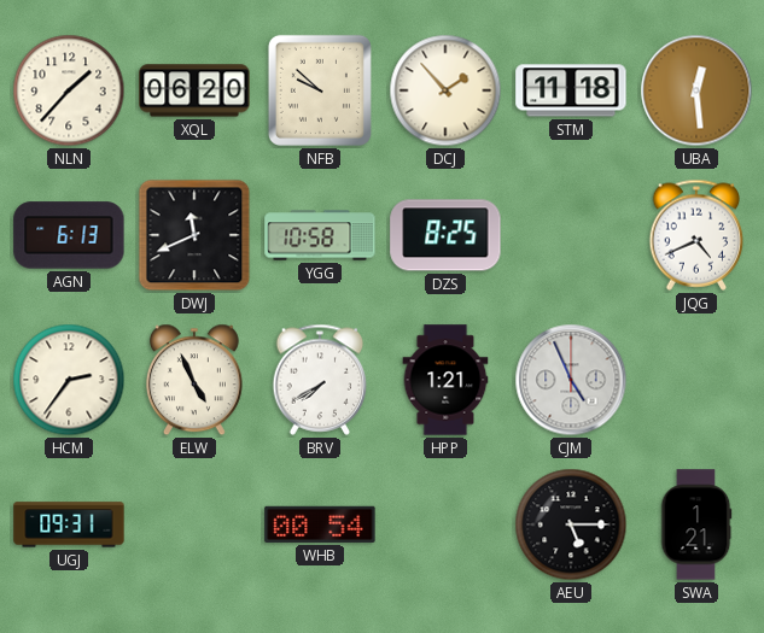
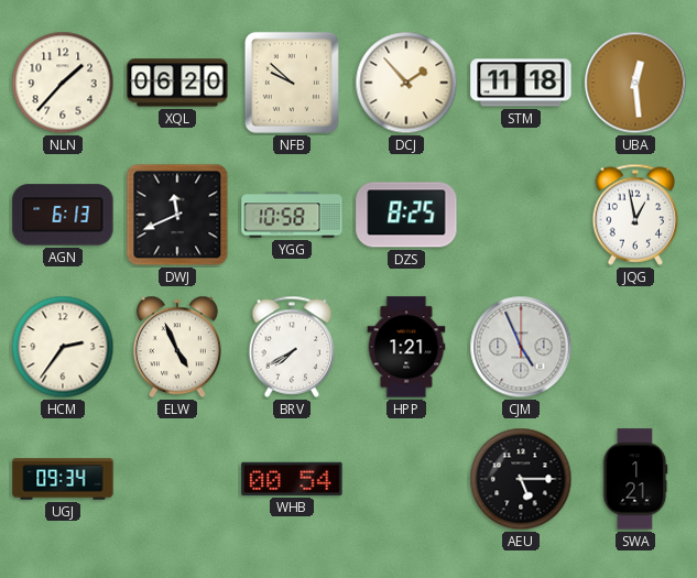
JQG: 4:41 -> 12:58
UGJ: 09:31 -> 09:34
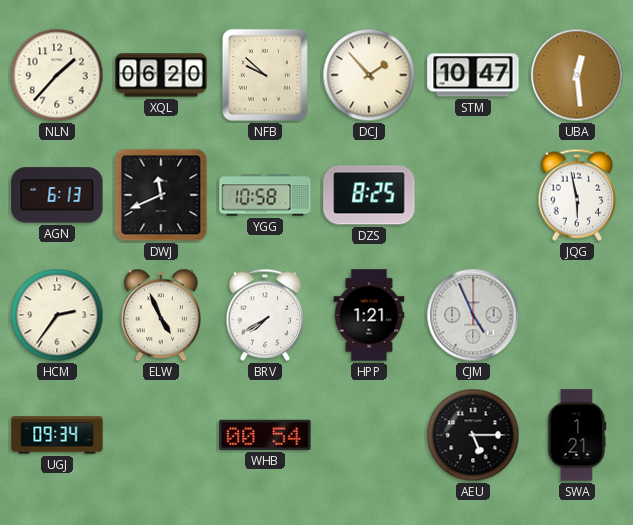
STM: 11:18 -> 10:47
JQG: 12:58 -> 5:58
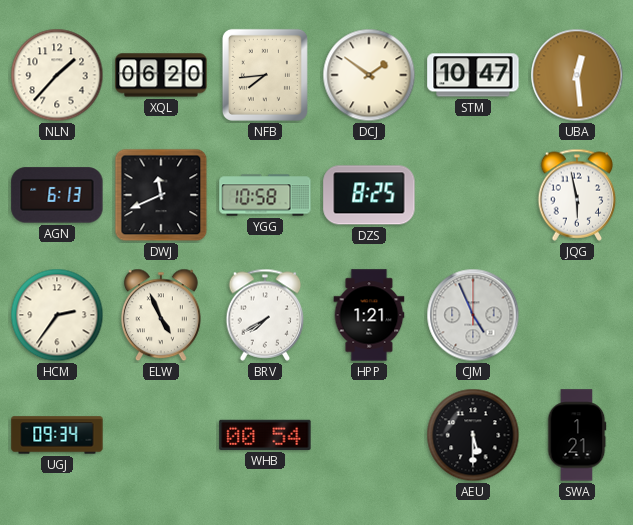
NFB: 9:52 -> 7:44
DCJ: 1:53 -> 1:51
AEU: 5:15 -> 5:30
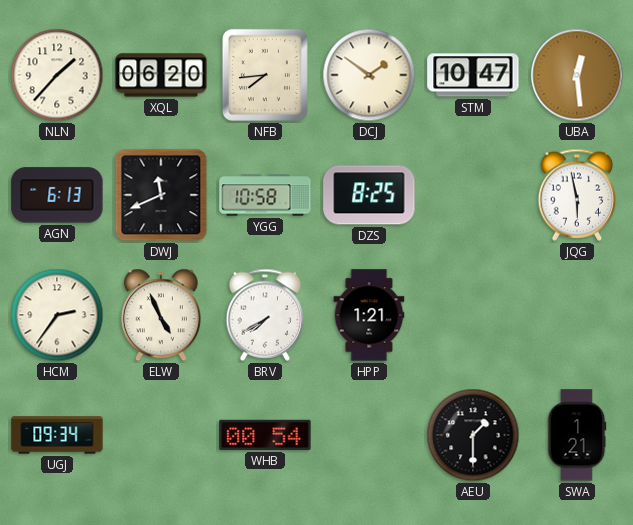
CJM: 4:56 -> none
AEU: 5:30 -> 1:30
